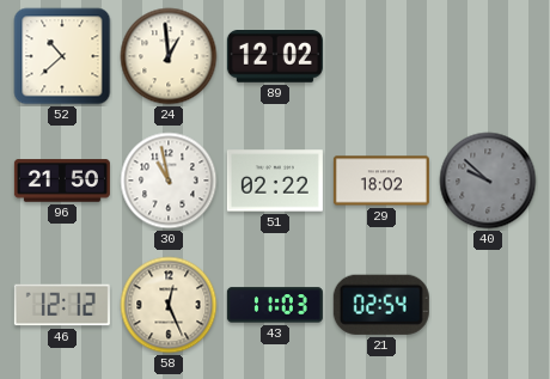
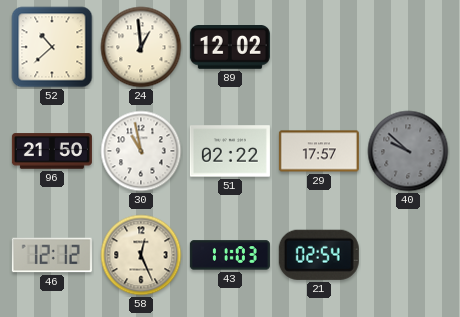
29: 18:02 -> 17:57
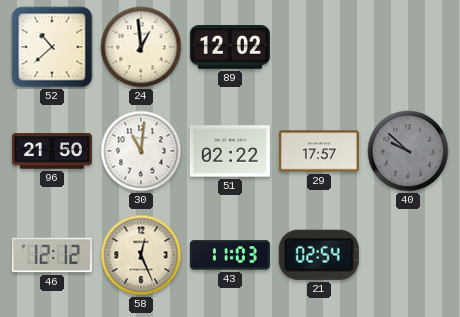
30: 10:58 -> 11:01
